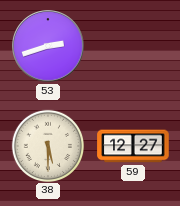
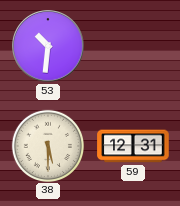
53: 2:42 -> 10:31
59: 12:27 -> 12:31
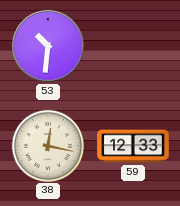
38: 5:30 -> 12:17
59: 12:31 -> 12:33
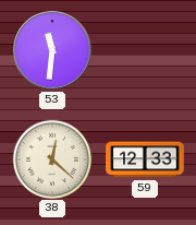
53: 10:31 -> 11:31
38: 12:17 -> 12:22
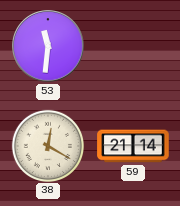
38: 12:22 -> 12:20
59: 12:33 -> 21:14
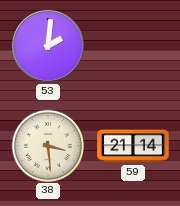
53: 11:31 -> 2:01
38: 12:20 -> 3:29
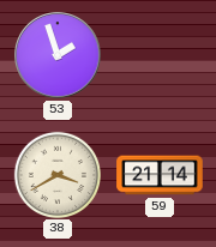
53: 2:01 -> 1:57
38: 3:29 -> 3:40
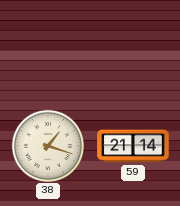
53: 1:57 -> none
38: 3:40 -> 1:18
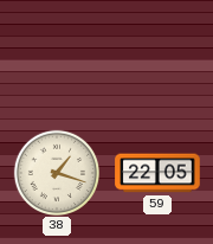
59: 21:14 -> 22:05
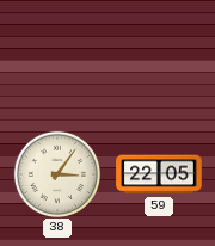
38: 1:18 -> 3:06
